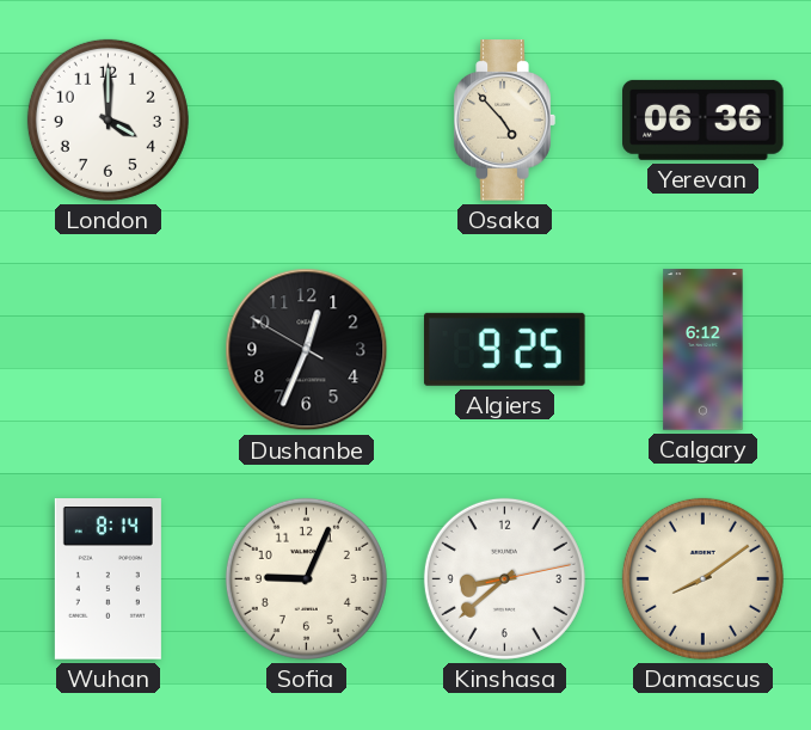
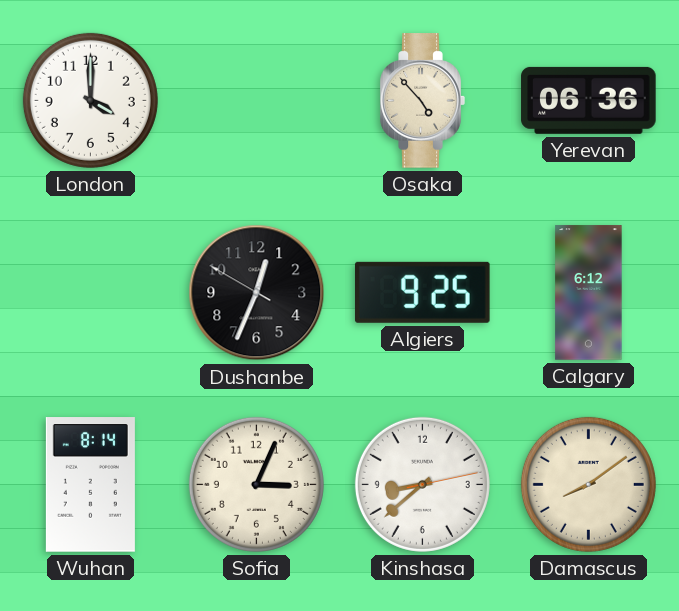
Sofia: 9:04 -> 3:04
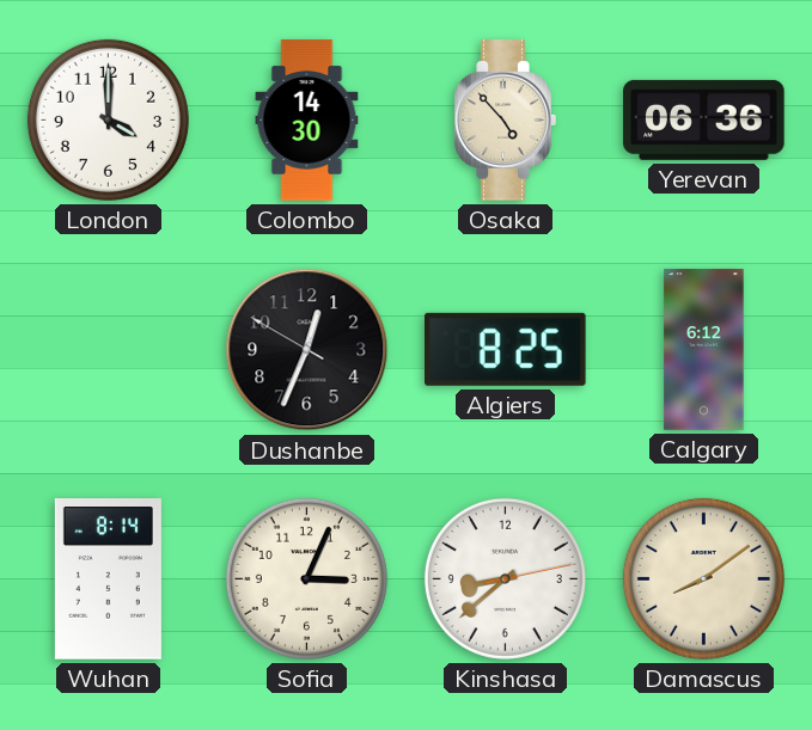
Colombo: none -> 14:30
Algiers: 9:25 -> 8:25
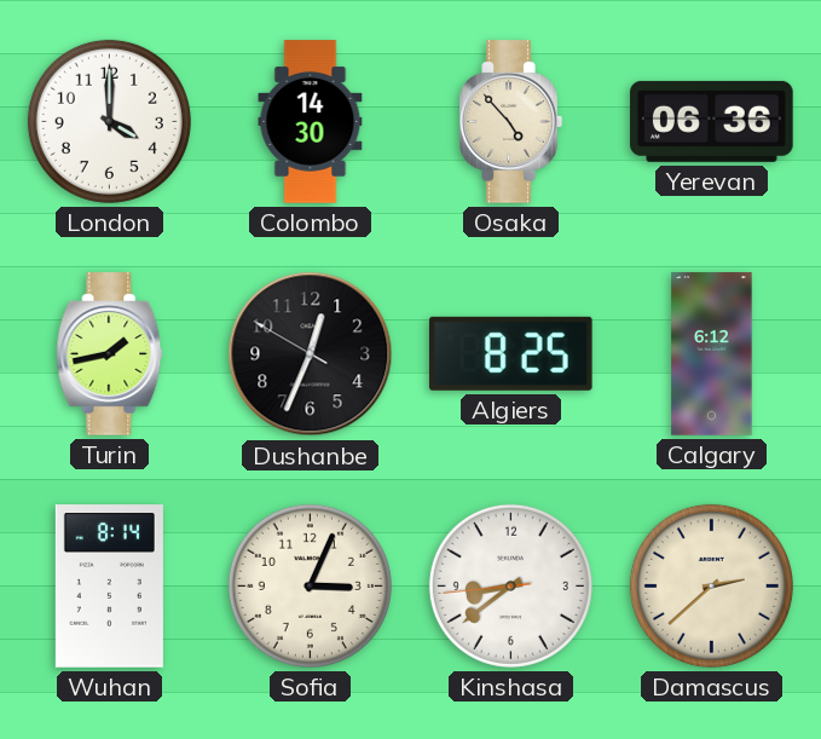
Turin: none -> 1:43
Kinshasa: 8:38:13 -> 8:38:44
Damascus: 8:09 -> 2:38
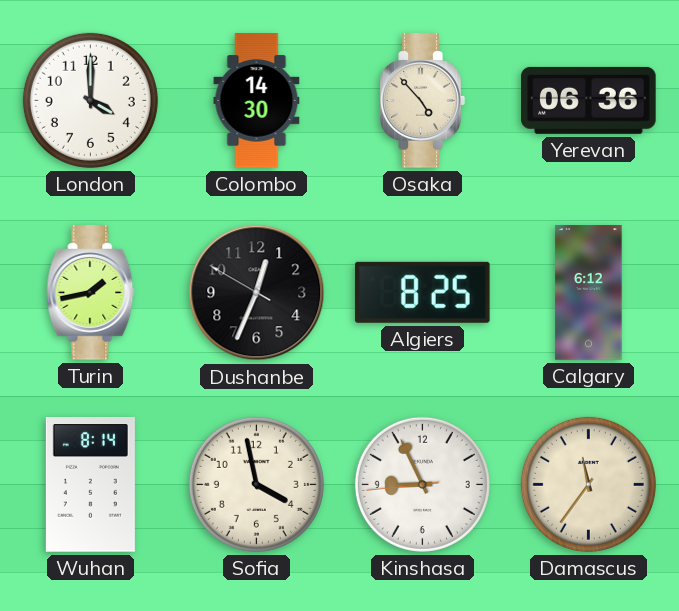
Sofia: 3:04 -> 3:58
Kinshasa: 8:38 -> 8:55
Damascus: 2:38 -> 11:36
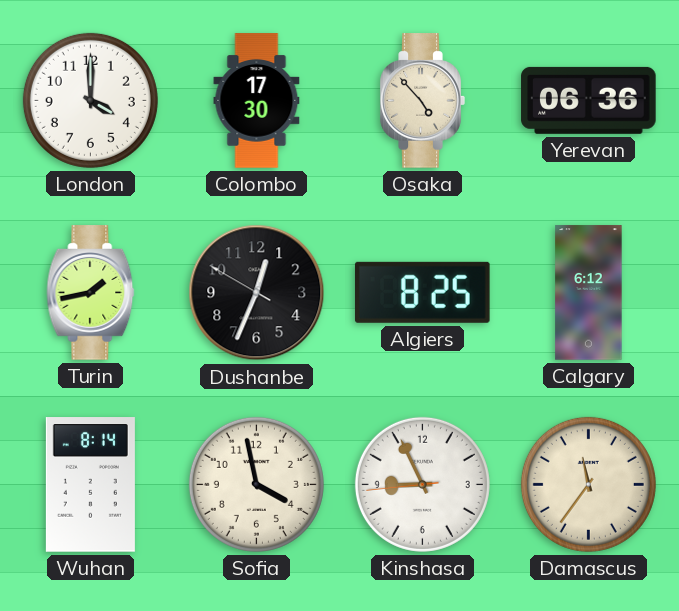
Colombo: 14:30 -> 17:30
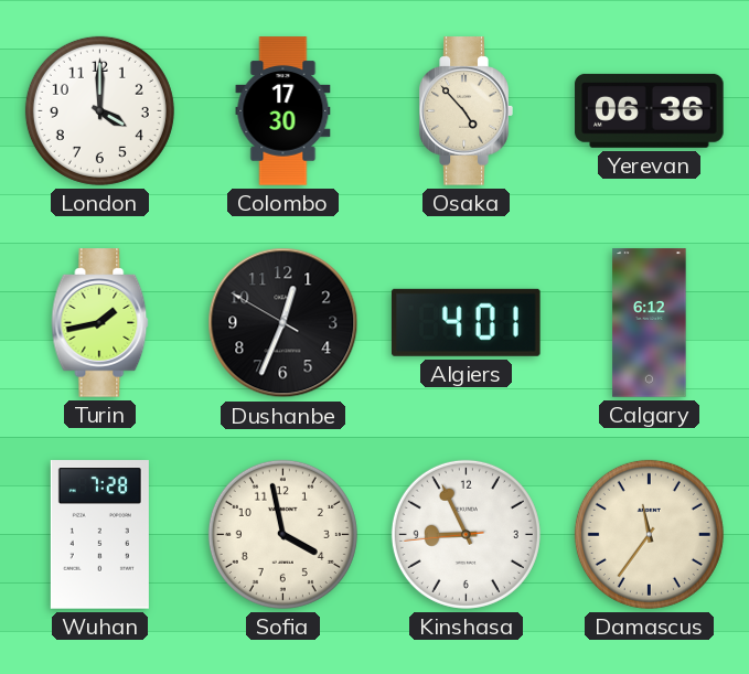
Algiers: 8:25 -> 4:01
Wuhan: 8:14 -> 7:28
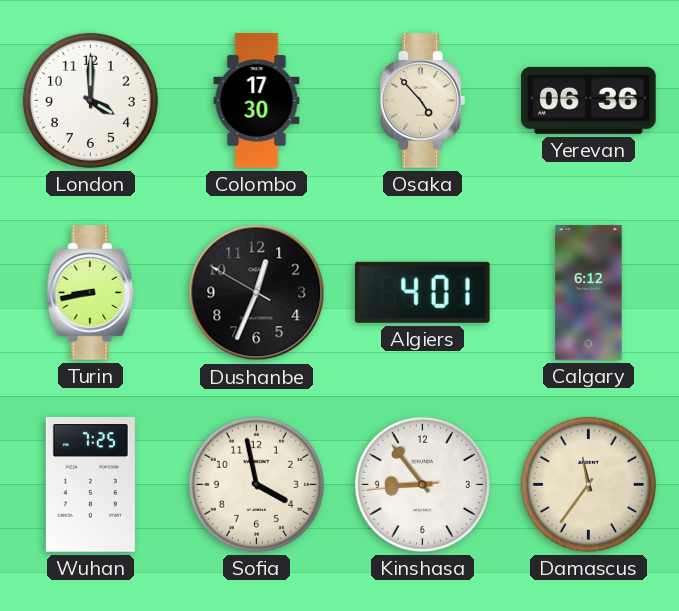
Turin: 1:43 -> 8:43
Wuhan: 7:28 -> 7:25
Kinshasa: 8:55 -> 8:53
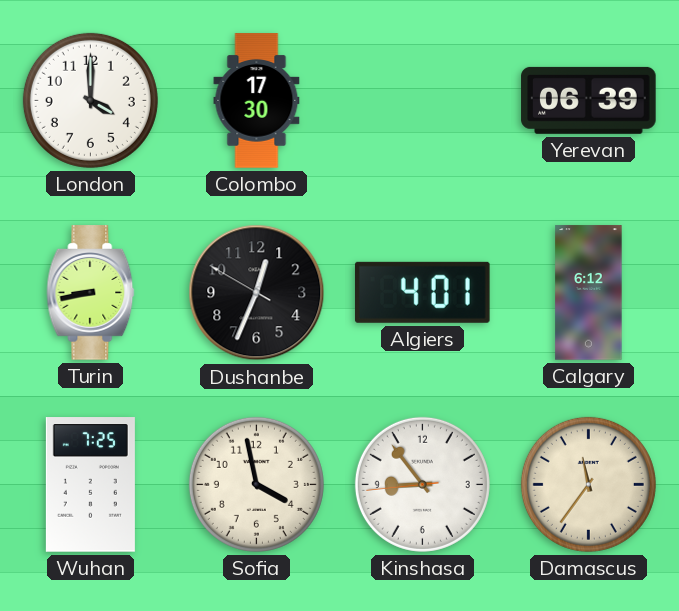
Osaka: 4:53 -> none
Yerevan: 06:36 -> 06:39
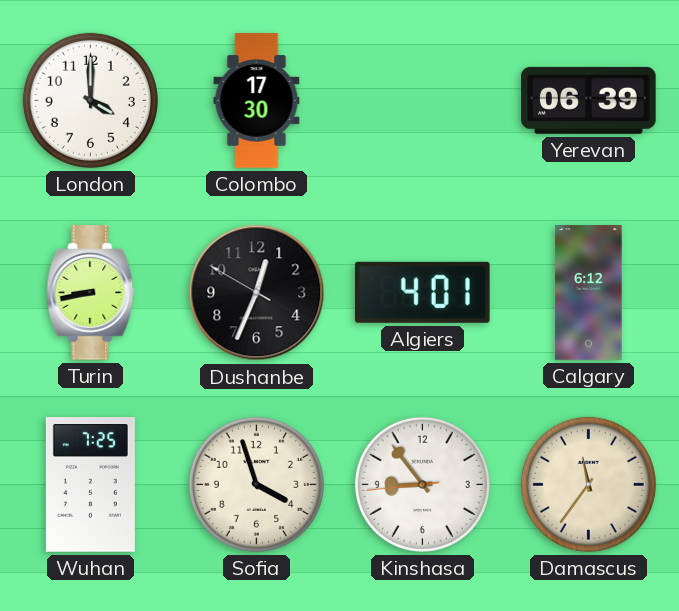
Sofia: 3:58 -> 3:57
